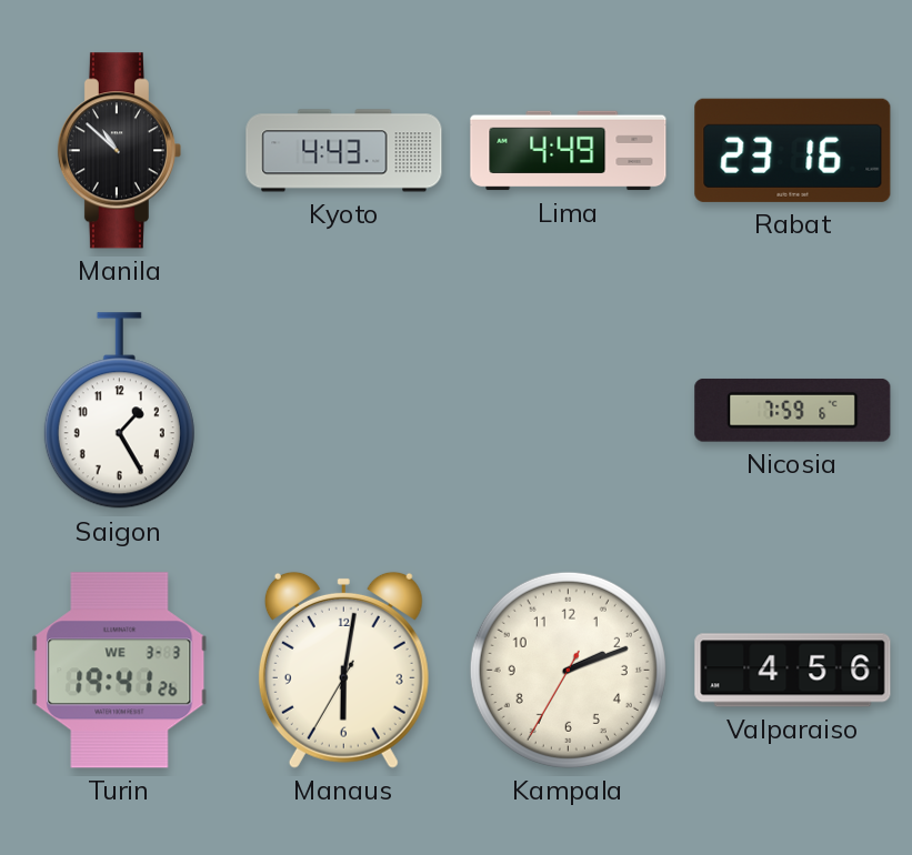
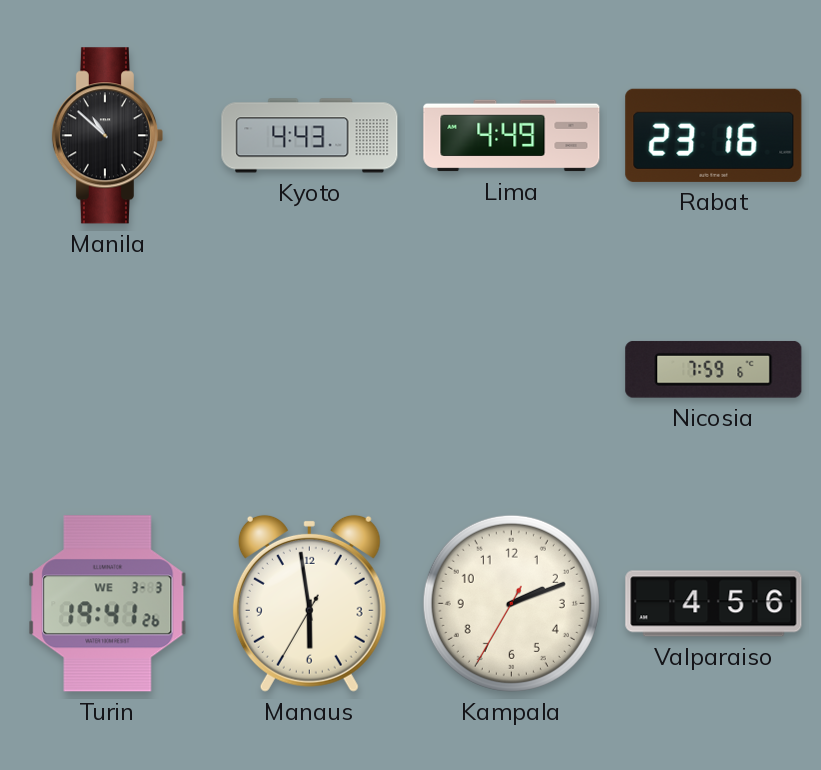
Saigon: 1:25 -> none
Manaus: 6:01 -> 5:58
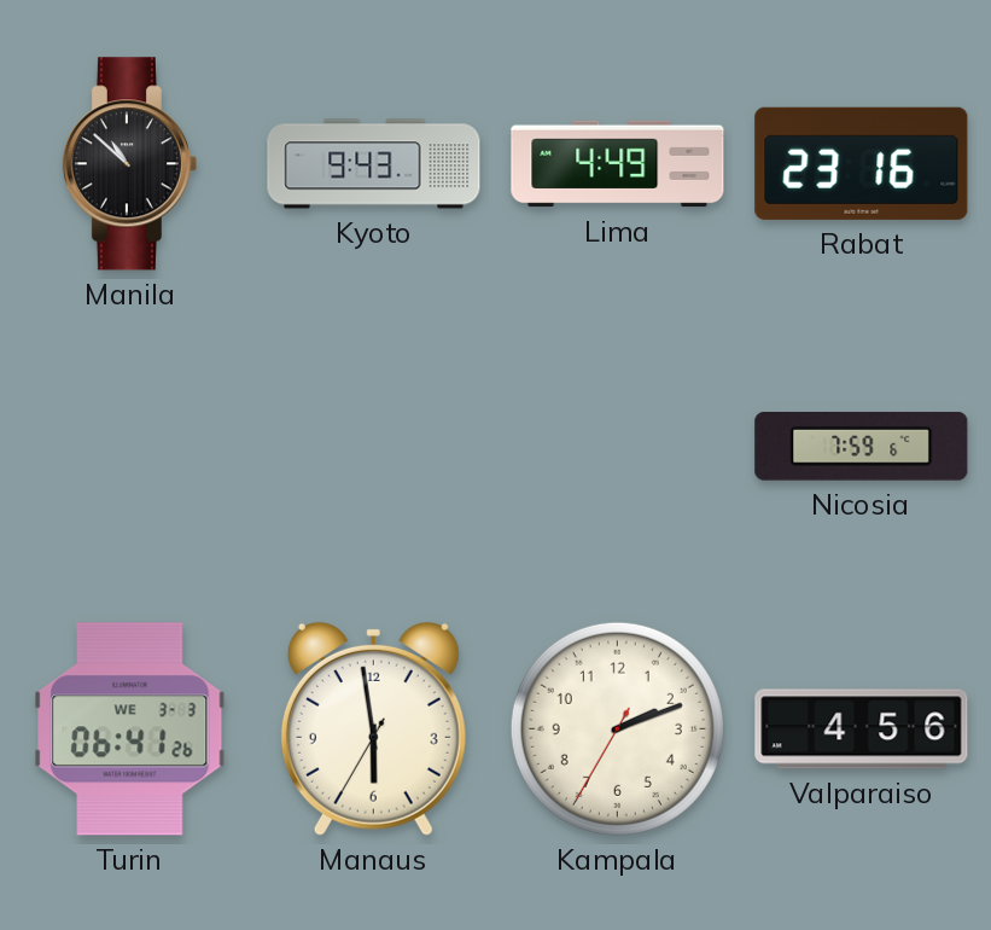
Kyoto: 4:43 -> 9:43
Turin: 19:41 -> 06:41
